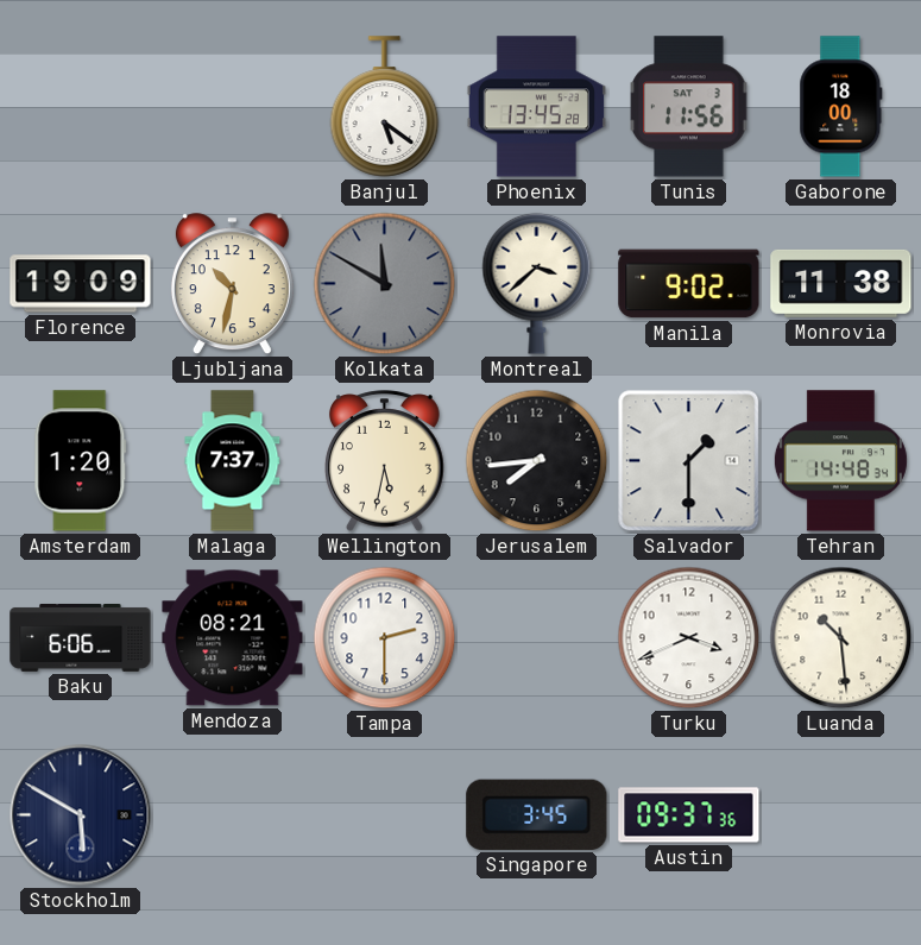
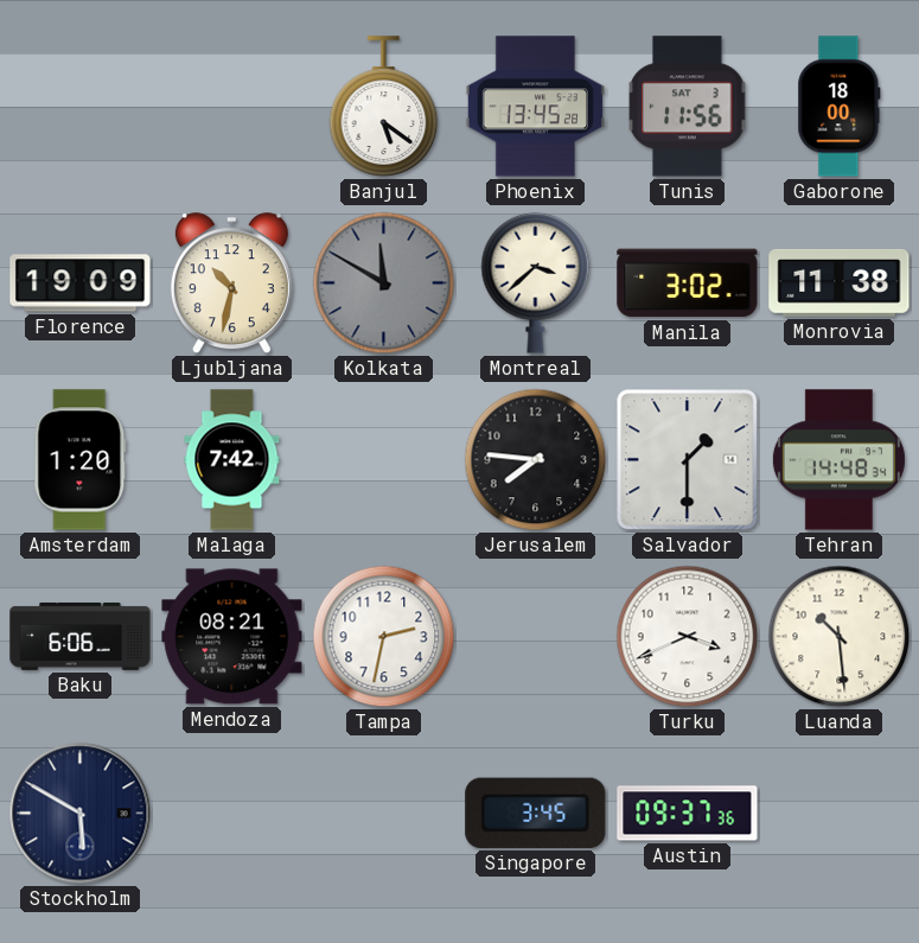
Manila: 9:02 -> 3:02
Malaga: 7:37 -> 7:42
Wellington: 5:32 -> none
Jerusalem: 7:44 -> 7:46
Tampa: 2:30 -> 2:32
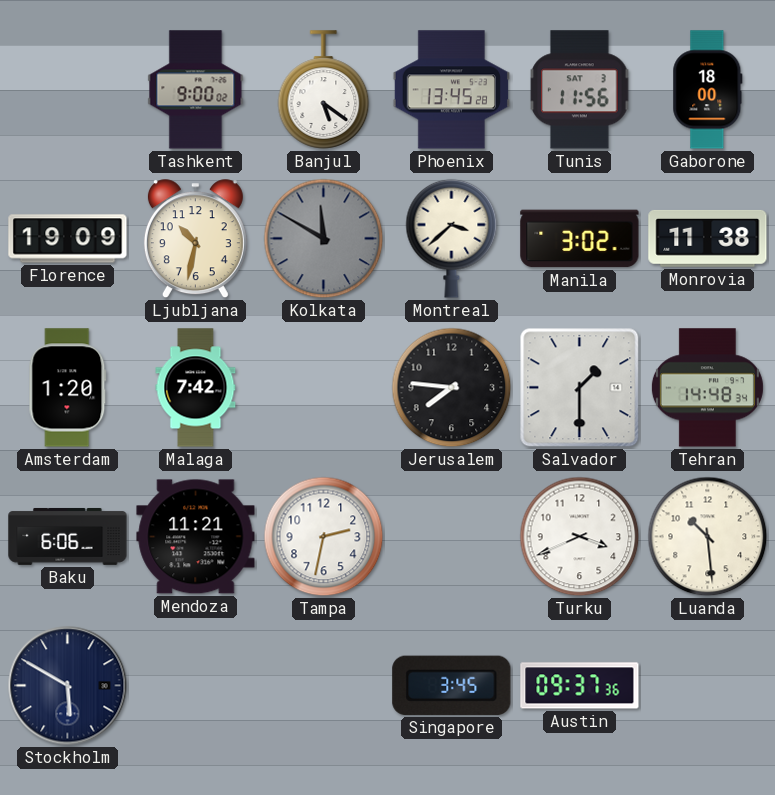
Tashkent: none -> 9:00
Mendoza: 08:21 -> 11:21
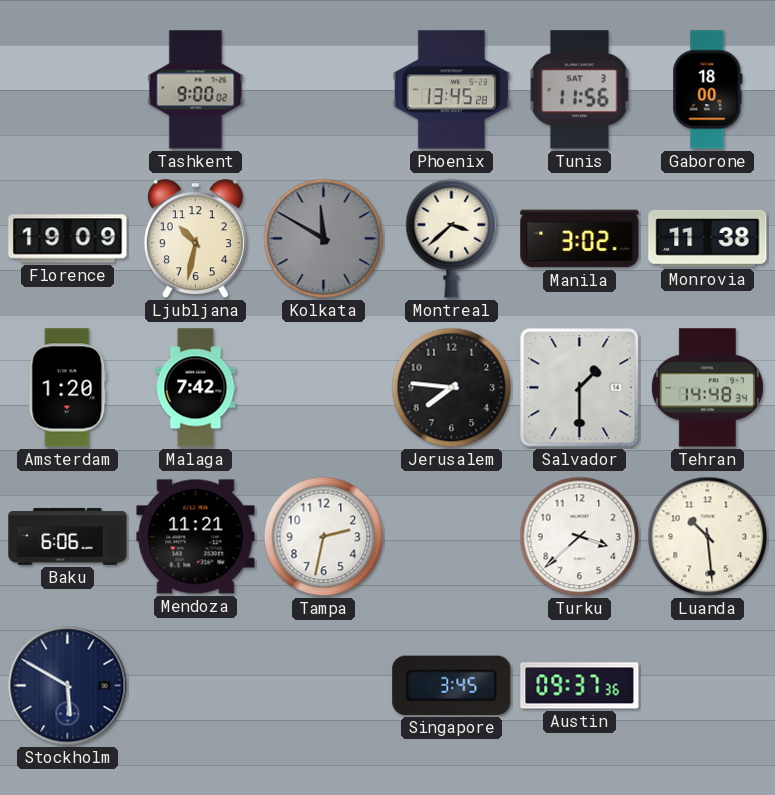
Banjul: 5:21 -> none
Turku: 3:41 -> 3:38
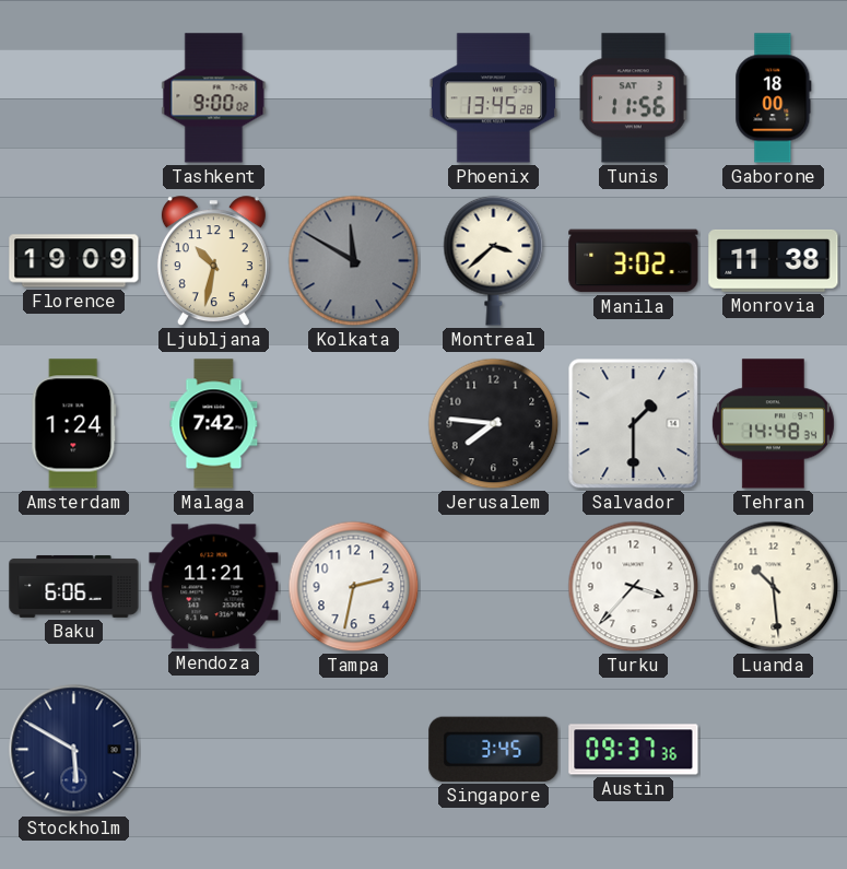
Amsterdam: 1:20 -> 1:24
Turku: 3:38 -> 3:37
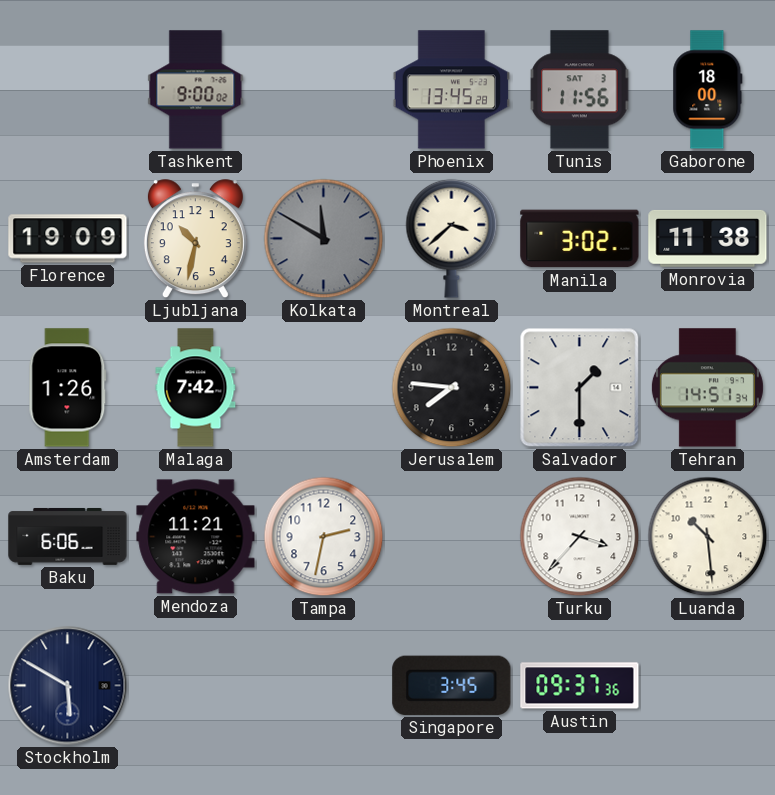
Amsterdam: 1:24 -> 1:26
Tehran: 14:48 -> 14:51
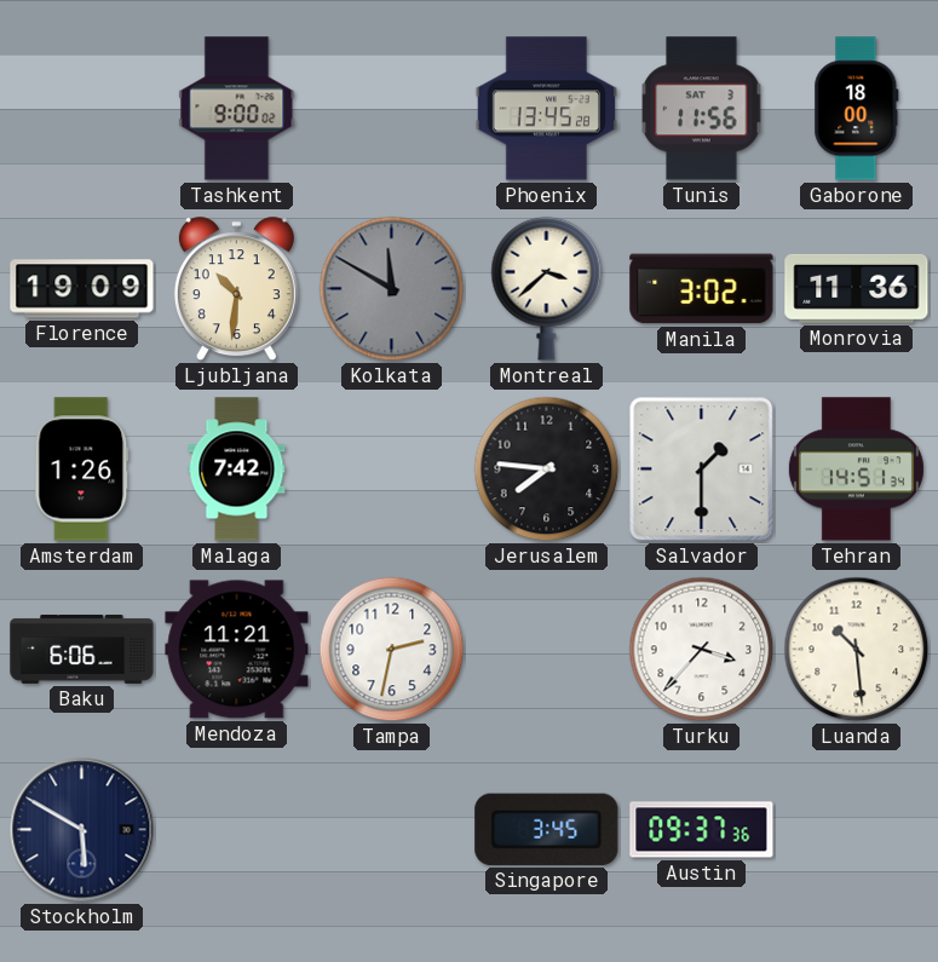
Ljubljana: 10:32 -> 10:31
Monrovia: 11:38 -> 11:36
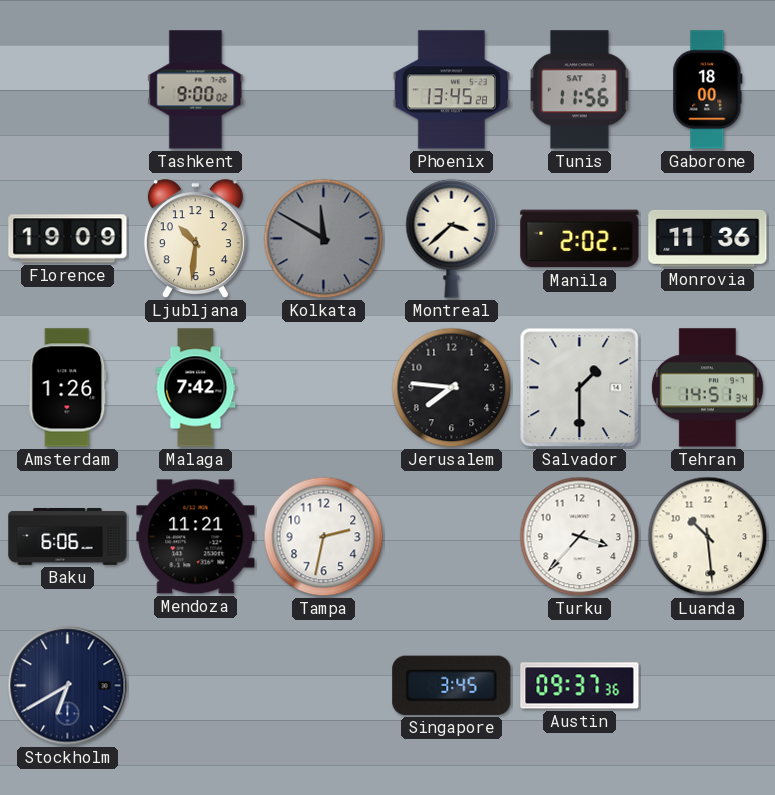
Manila: 3:02 -> 2:02
Stockholm: 5:50 -> 6:40
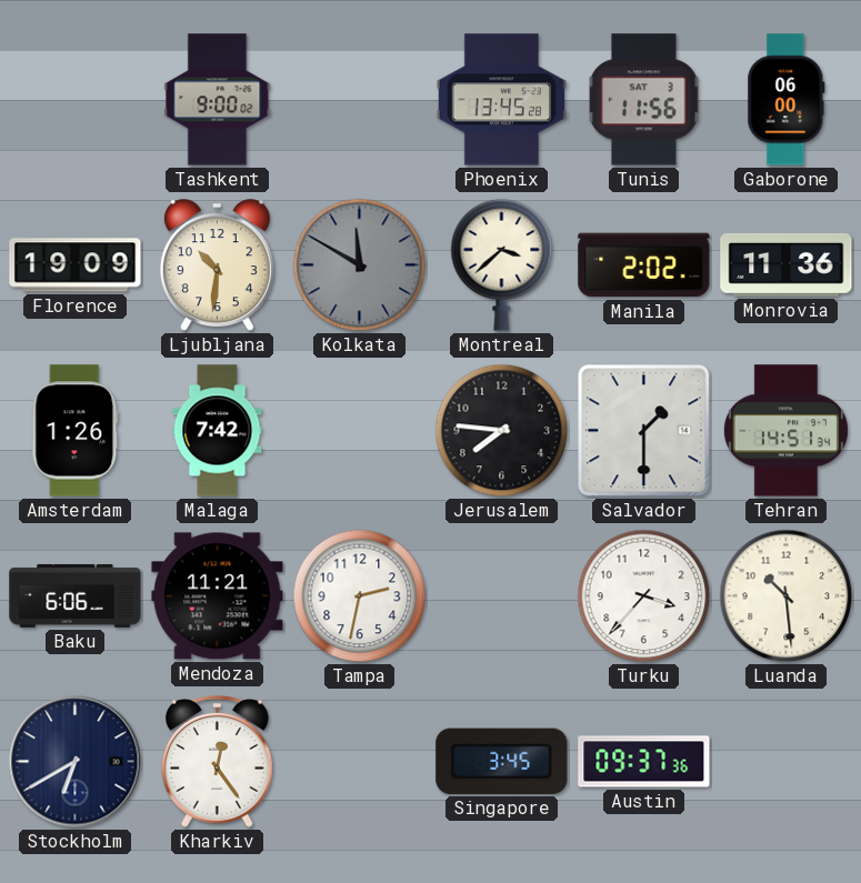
Gaborone: 18:00 -> 06:00
Kharkiv: none -> 12:24
